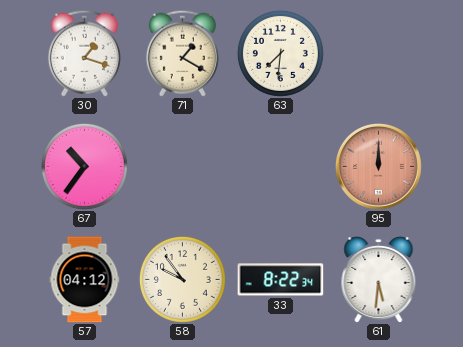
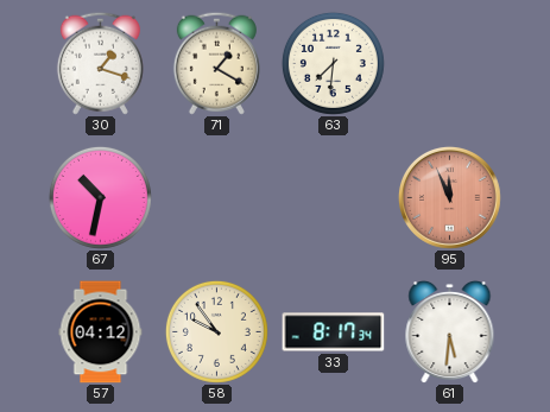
67: 10:36 -> 10:32
95: 12:00 -> 11:56
33: 8:22 -> 8:17
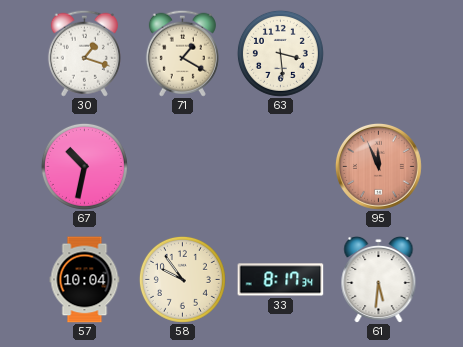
63: 7:31 -> 3:29
57: 04:12 -> 10:04
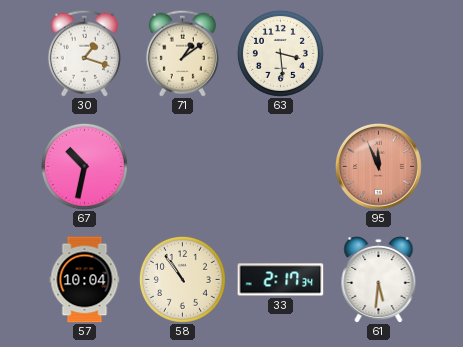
71: 1:20 -> 1:09
58: 9:54 -> 10:54
33: 8:17 -> 2:17
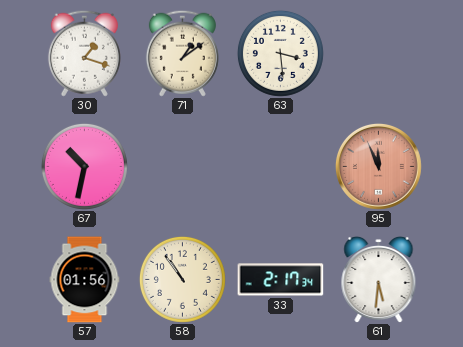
57: 10:04 -> 01:56
